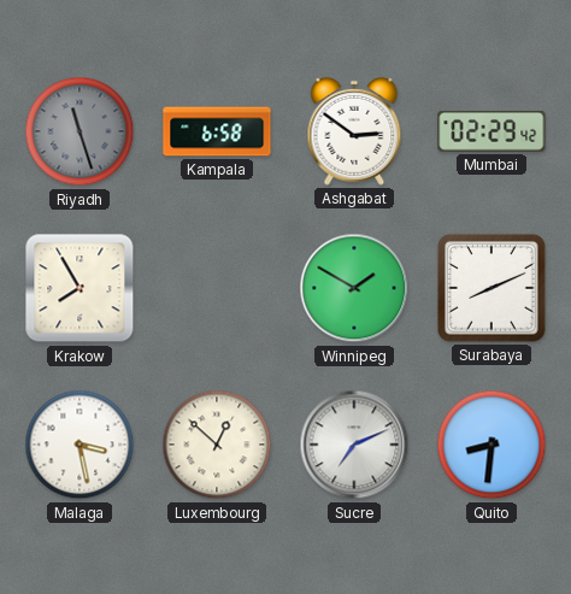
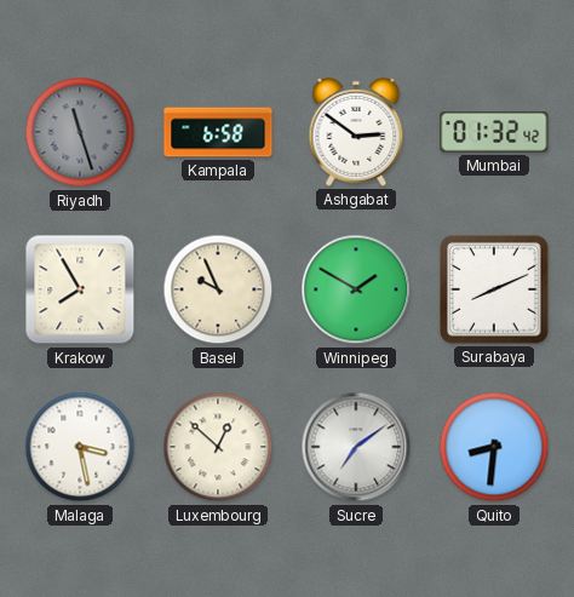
Mumbai: 02:29 -> 01:32
Basel: none -> 9:56
Sucre: 7:11 -> 7:09
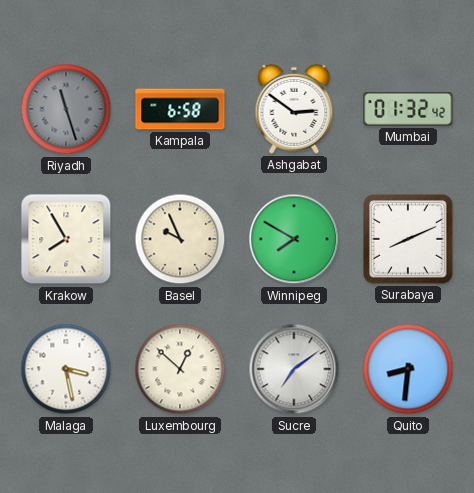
Winnipeg: 1:50 -> 7:50
